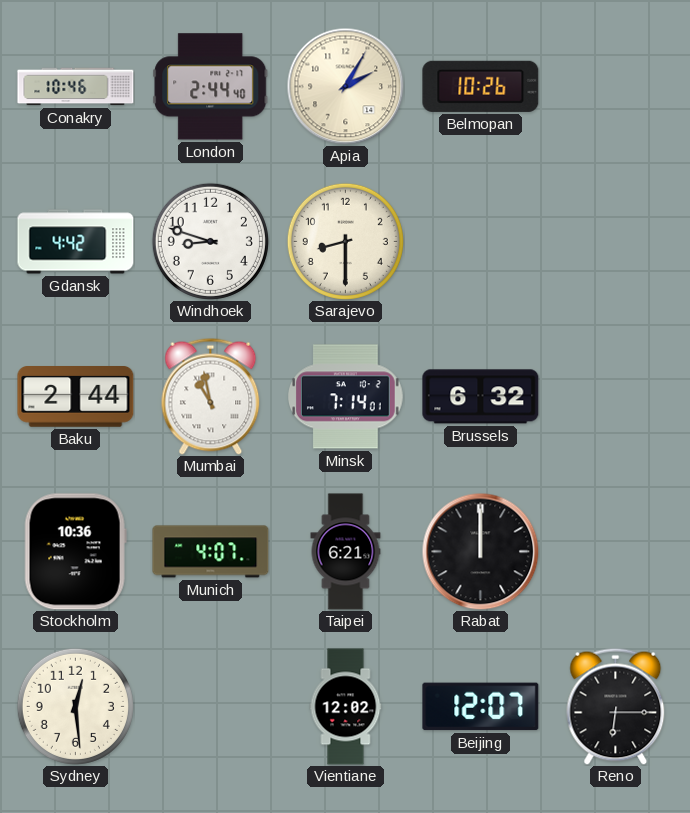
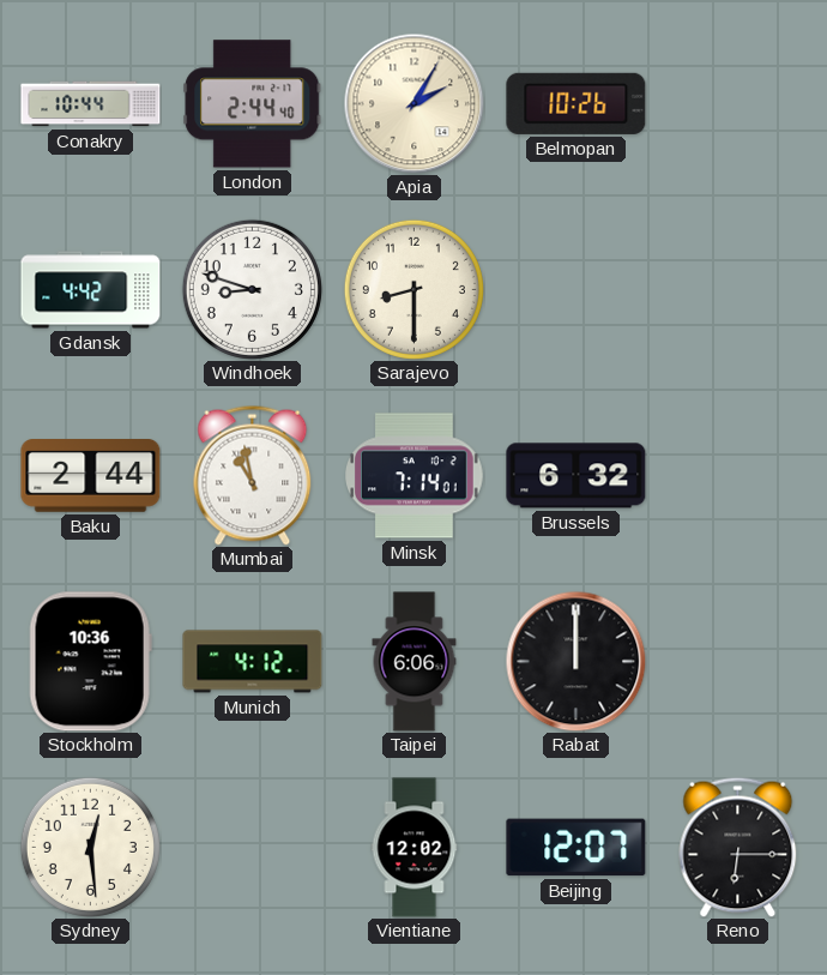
Conakry: 10:46 -> 10:44
Munich: 4:07 -> 4:12
Taipei: 6:21 -> 6:06
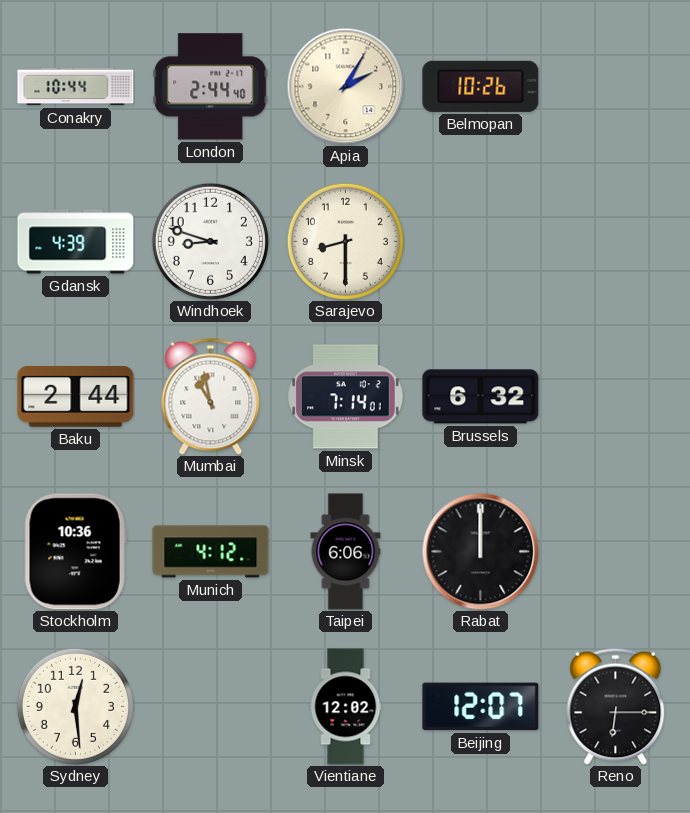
Gdansk: 4:42 -> 4:39
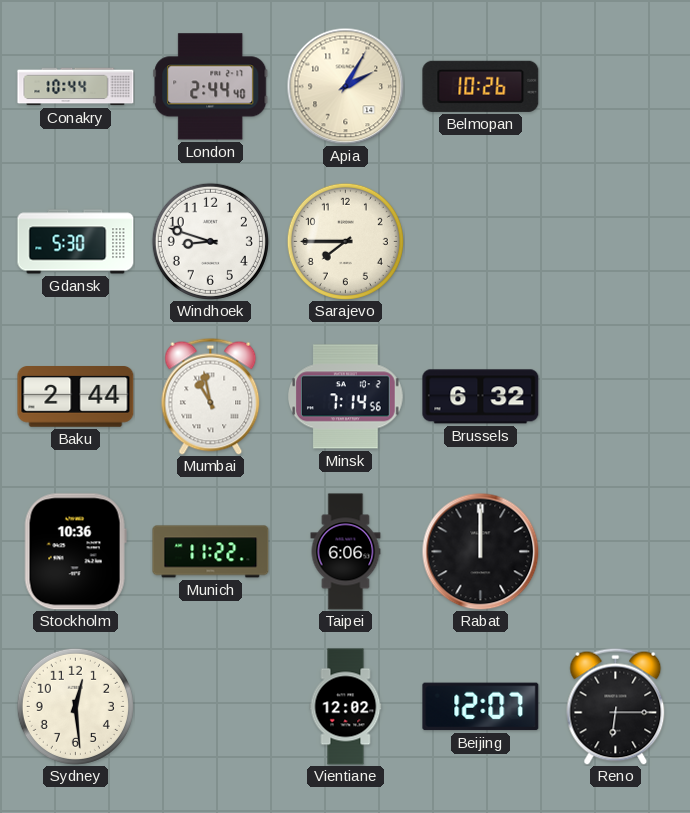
Gdansk: 4:39 -> 5:30
Sarajevo: 8:30 -> 7:45
Minsk: 7:14:01 -> 7:14:56
Munich: 4:12 -> 11:22
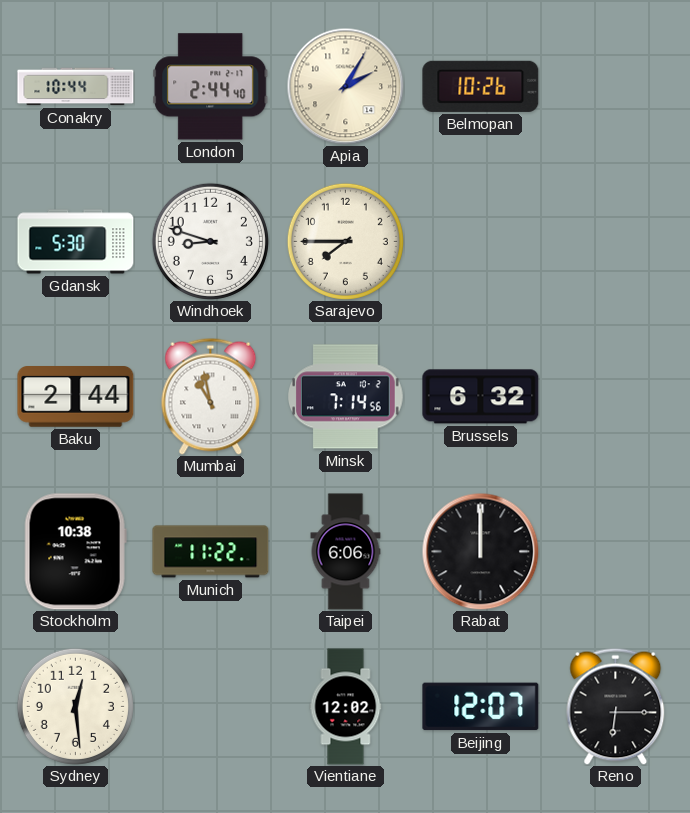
Stockholm: 10:36 -> 10:38
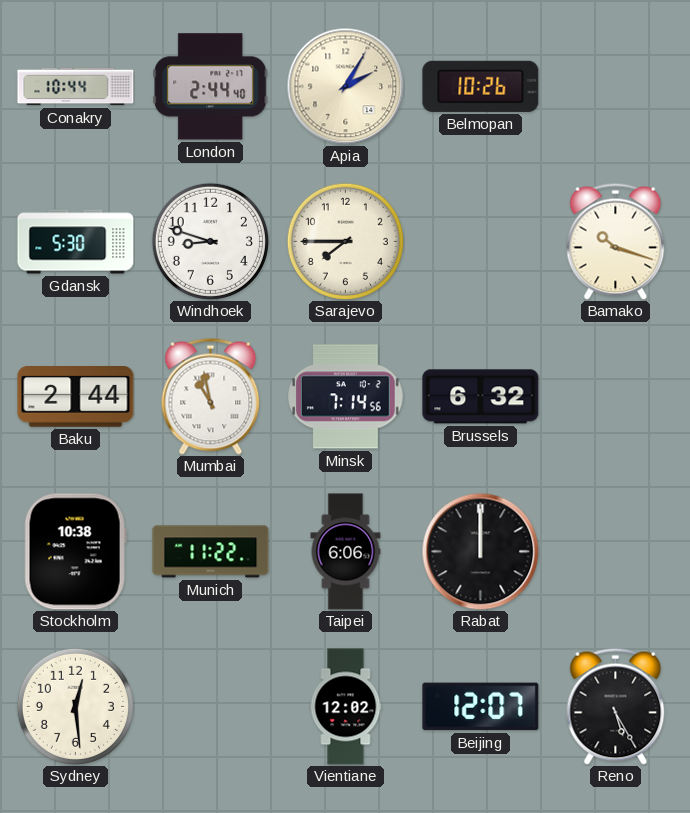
Bamako: none -> 10:18
Reno: 6:15 -> 5:25
